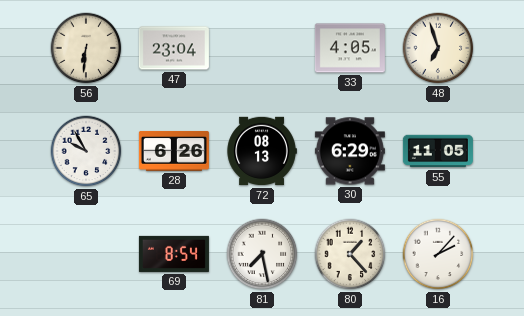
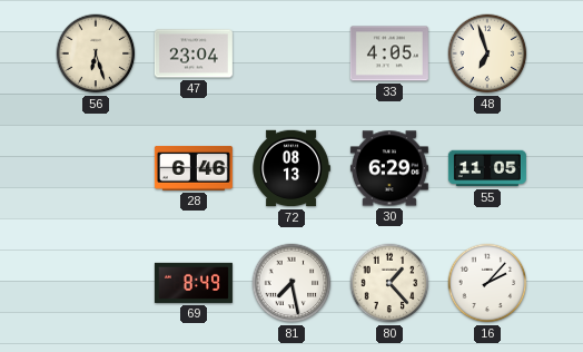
56: 6:31 -> 6:27
65: 9:55 -> none
28: 6:26 -> 6:46
69: 8:54 -> 8:49
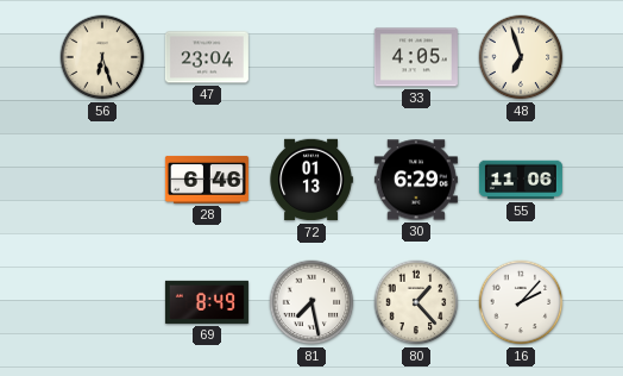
72: 08:13 -> 01:13
55: 11:05 -> 11:06
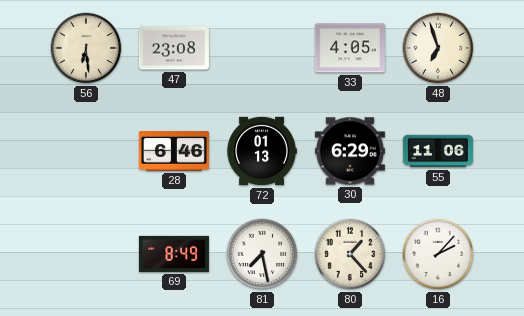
56: 6:27 -> 6:29
47: 23:04 -> 23:08
